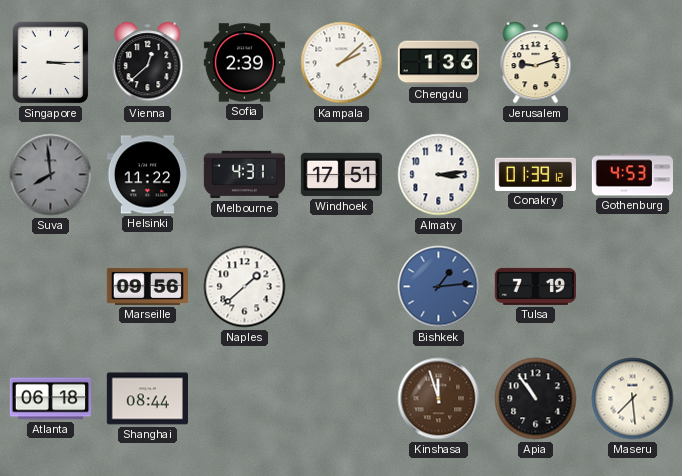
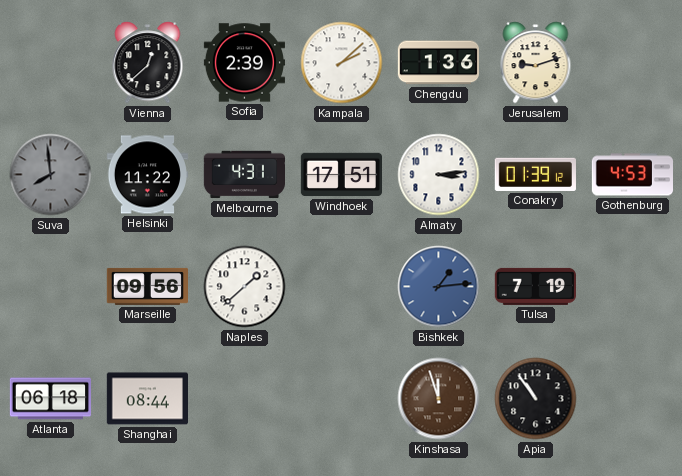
Singapore: 3:15 -> none
Maseru: 7:29 -> none
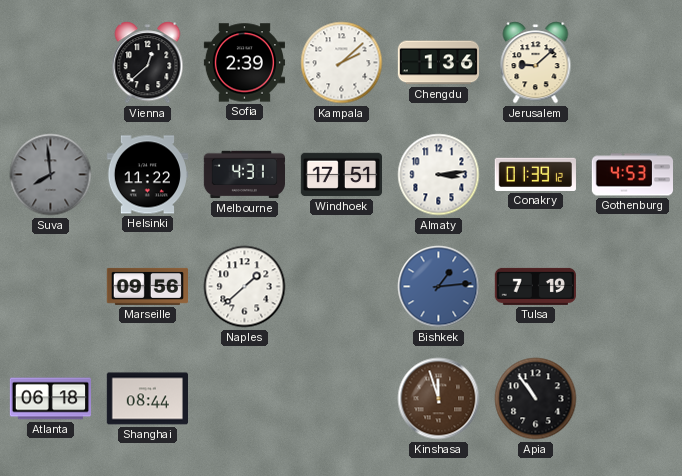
Jerusalem: 9:12 -> 9:08
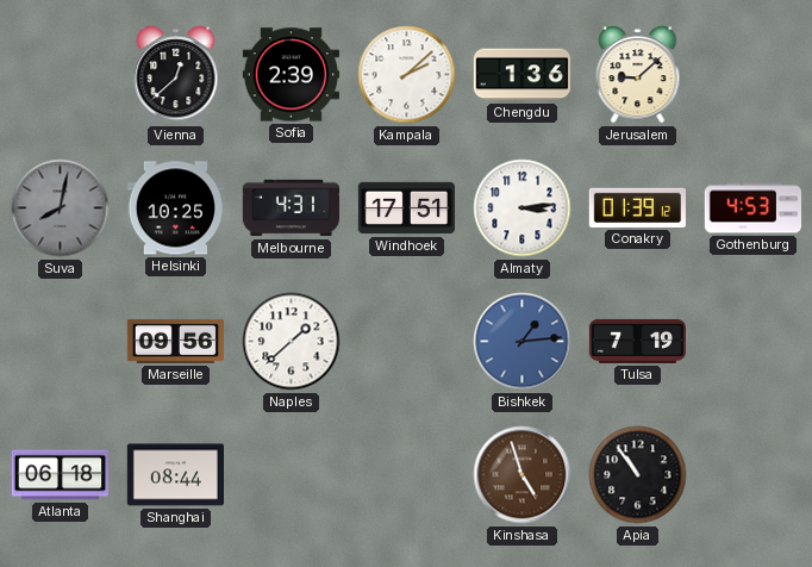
Suva: 7:59 -> 8:02
Helsinki: 11:22 -> 10:25
Kinshasa: 11:57 -> 4:57
